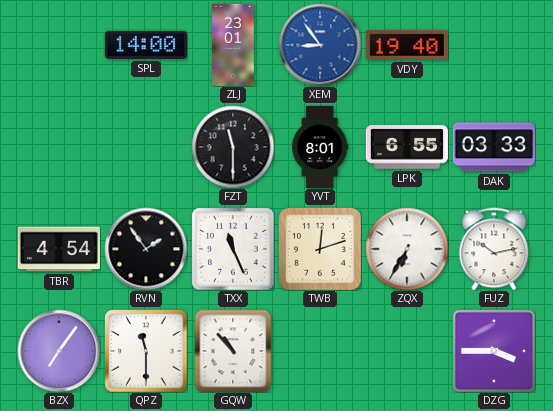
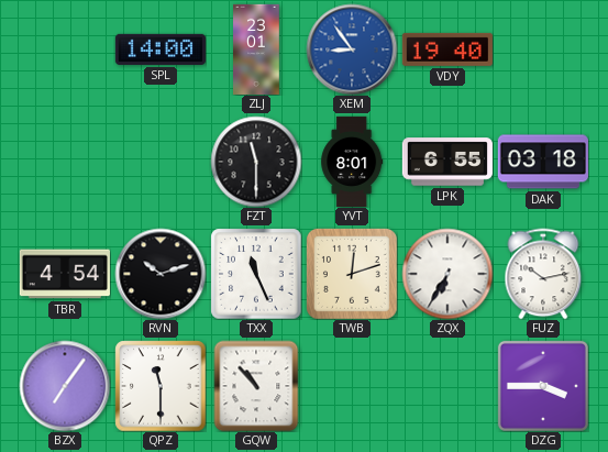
DAK: 03:33 -> 03:18
RVN: 1:54 -> 10:12
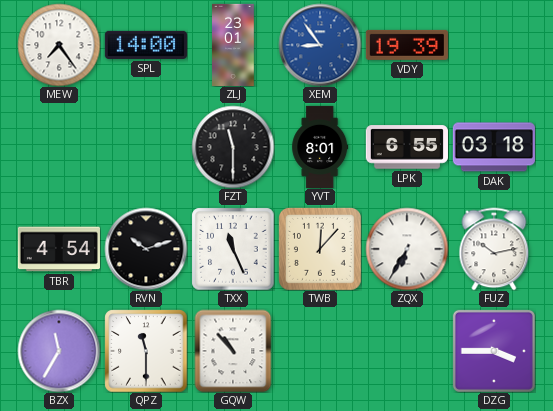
MEW: none -> 7:24
VDY: 19:40 -> 19:39
TWB: 12:12 -> 12:07
BZX: 7:06 -> 11:35
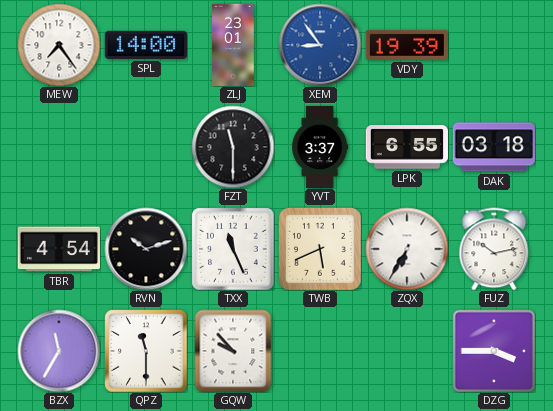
YVT: 8:01 -> 3:37
TWB: 12:07 -> 5:41
GQW: 10:53 -> 9:53
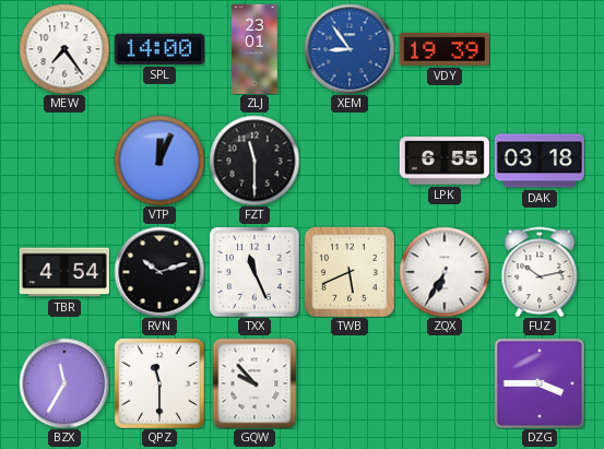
VTP: none -> 12:04
YVT: 3:37 -> none
